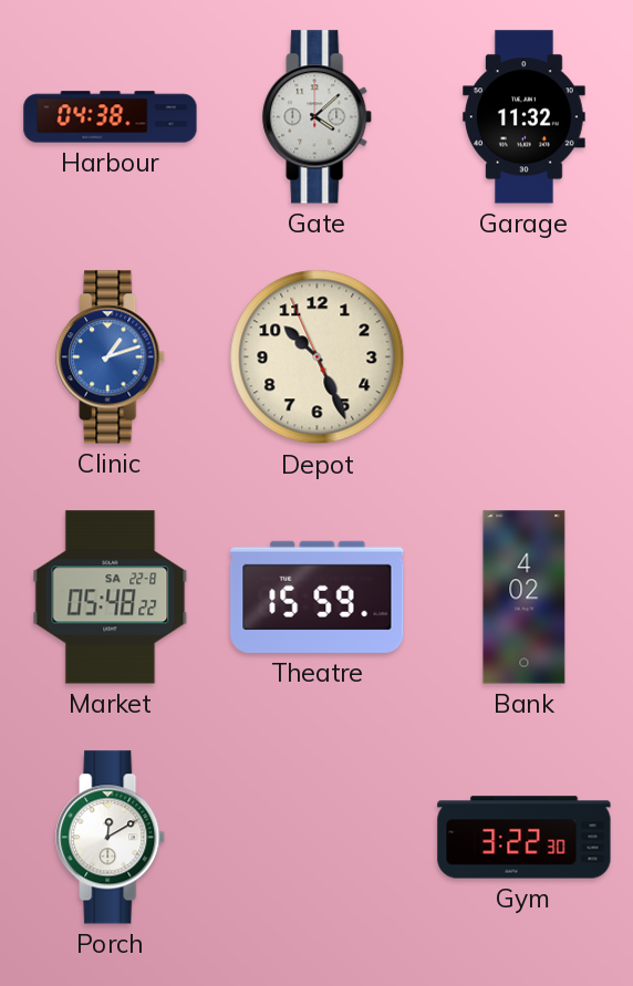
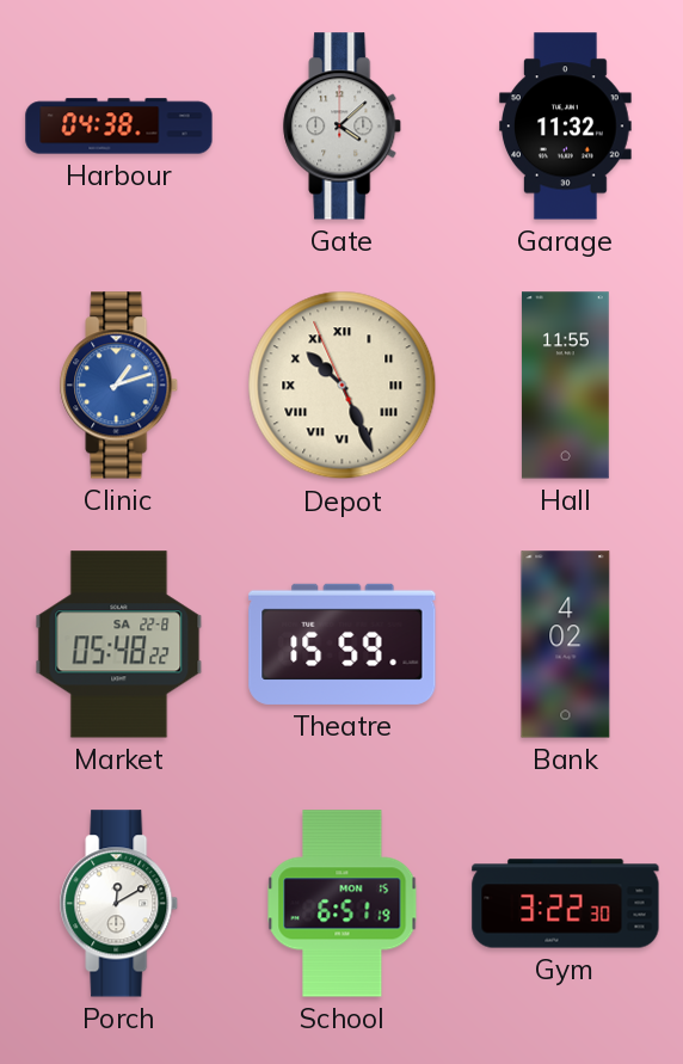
Depot numerals: Arabic -> Roman
Hall: none -> 11:55
School: none -> 6:51
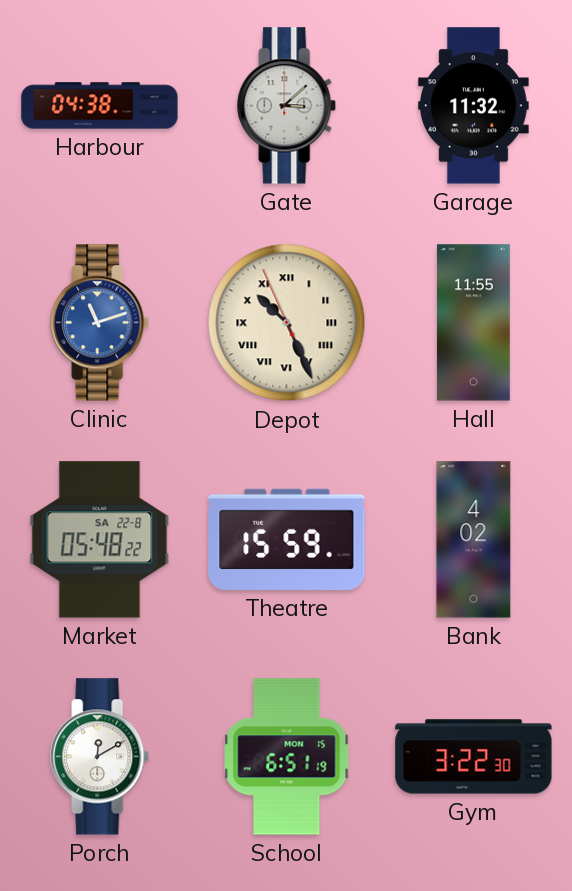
Gate: 4:08 -> 3:08
Clinic: 1:12 -> 11:12
